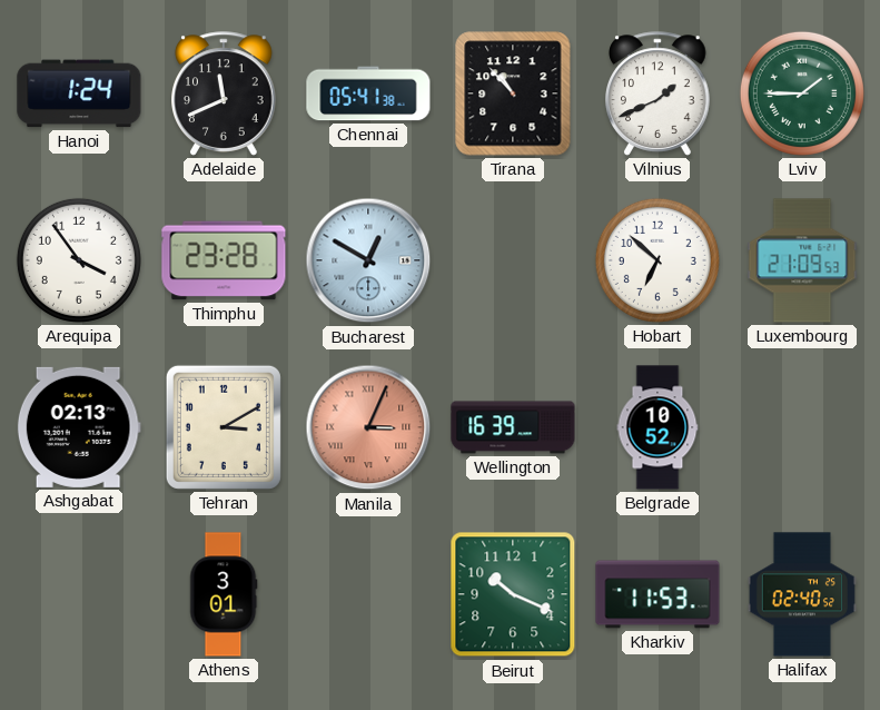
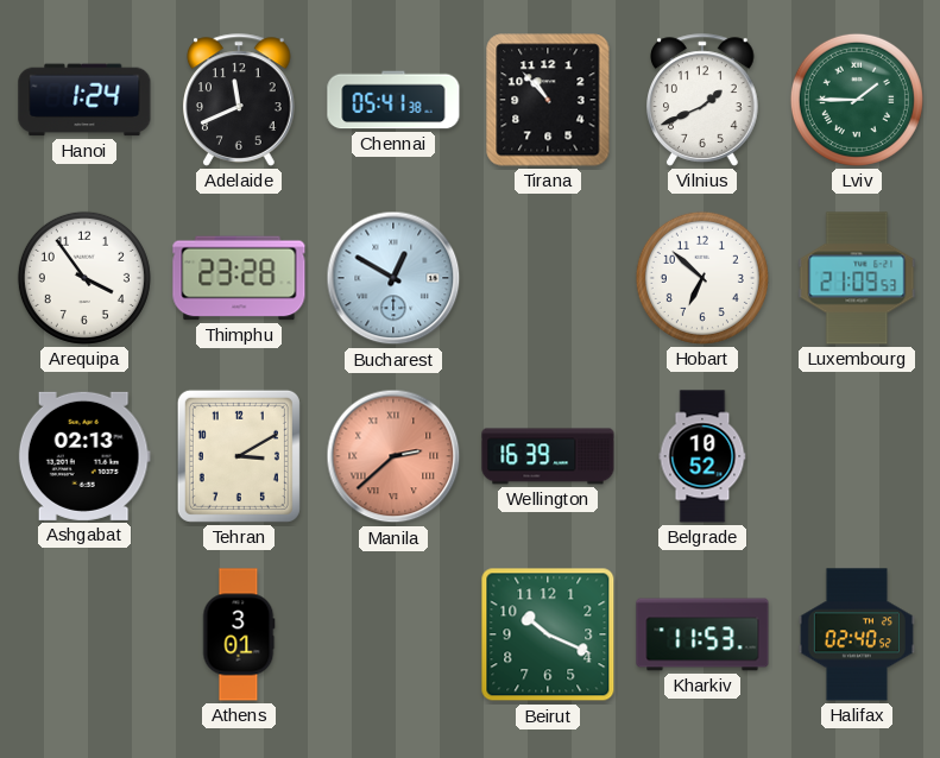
Manila: 3:04 -> 2:38
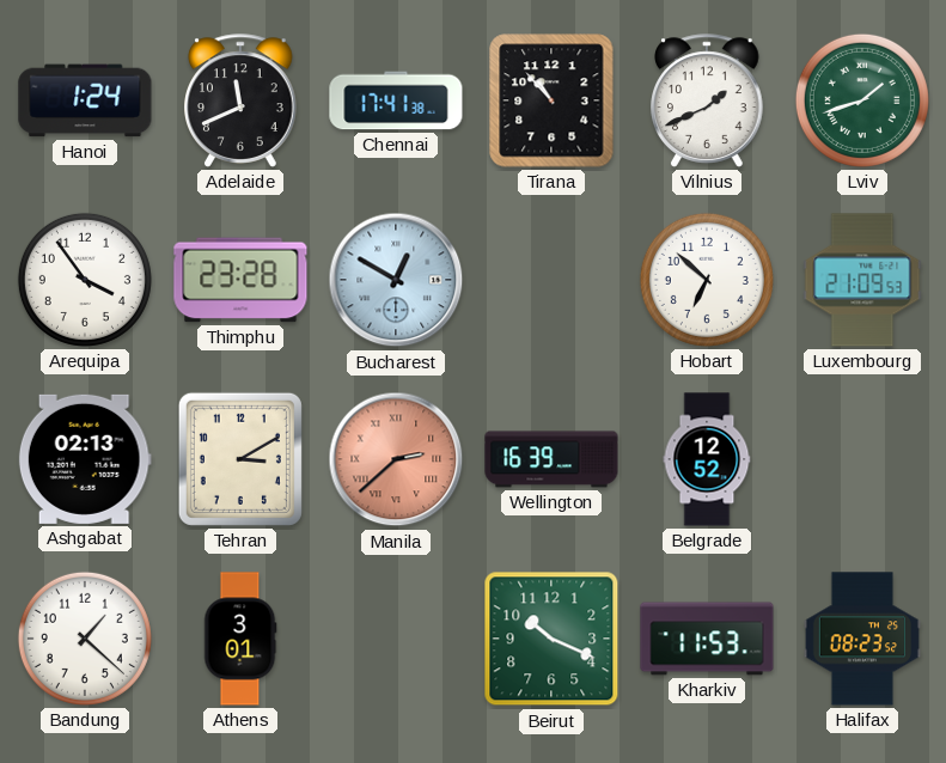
Chennai: 05:41 -> 17:41
Lviv: 1:45 -> 1:42
Belgrade: 10:52 -> 12:52
Bandung: none -> 1:22
Halifax: 02:40 -> 08:23
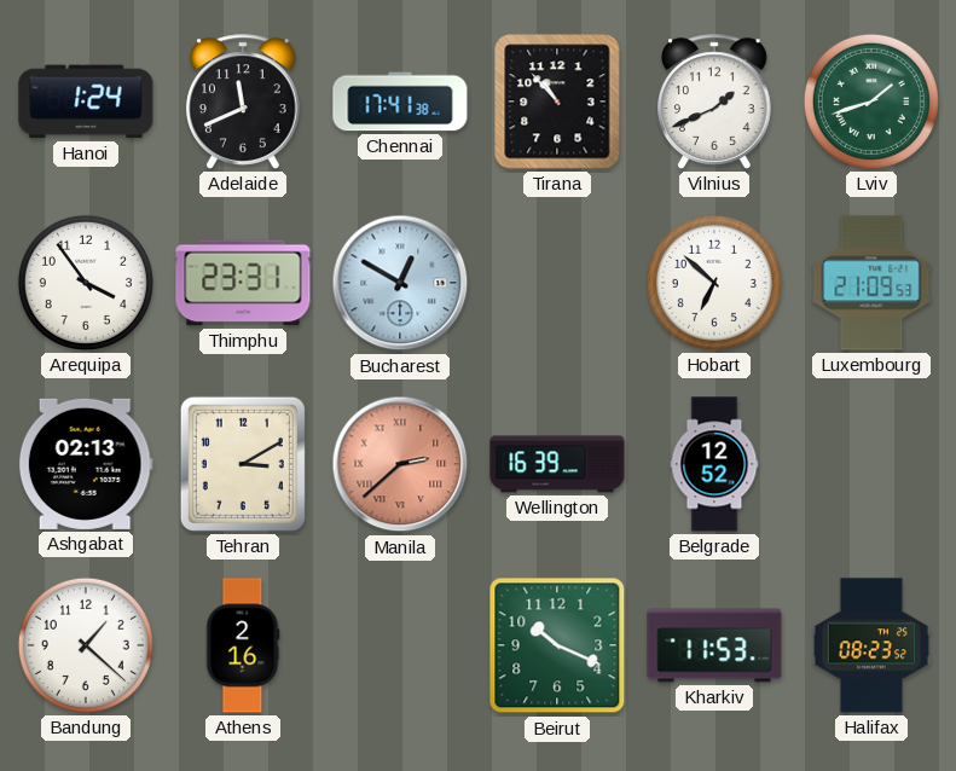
Thimphu: 23:28 -> 23:31
Athens: 3:01 -> 2:16
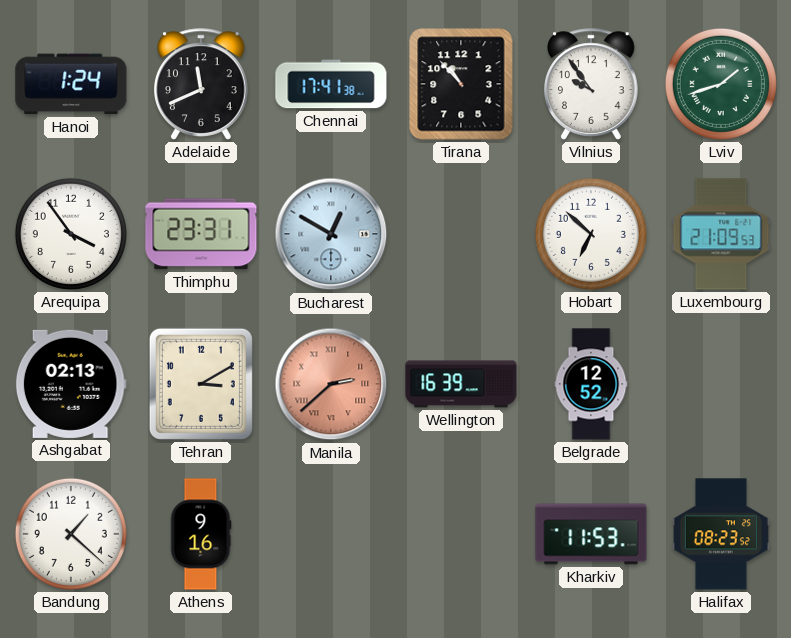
Vilnius: 1:41 -> 9:54
Athens: 2:16 -> 9:16
Beirut: 10:19 -> none
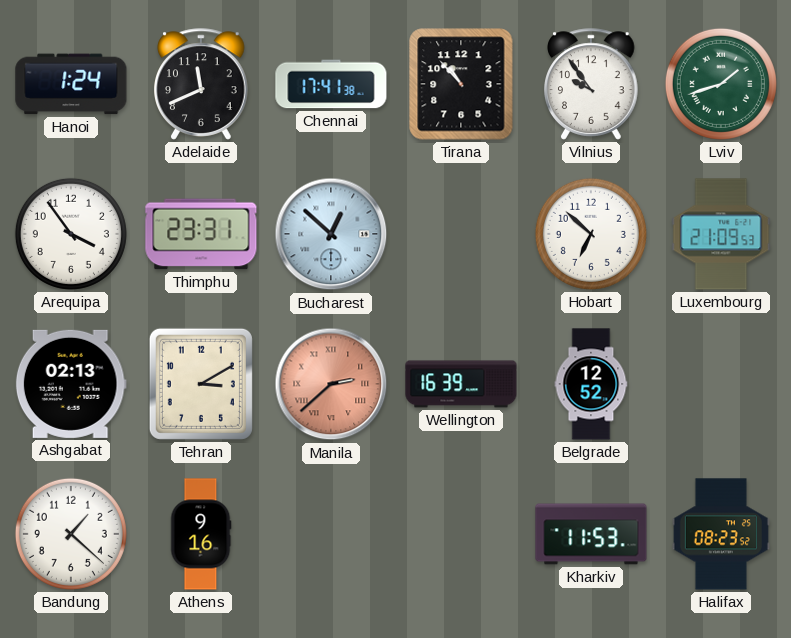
Bucharest: 12:50 -> 12:52
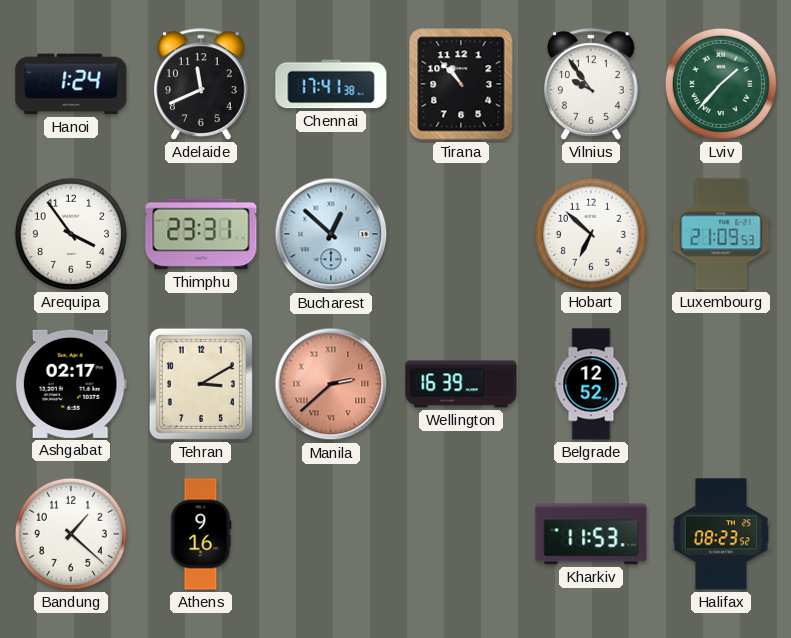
Lviv: 1:42 -> 1:37
Ashgabat: 02:13 -> 02:17
